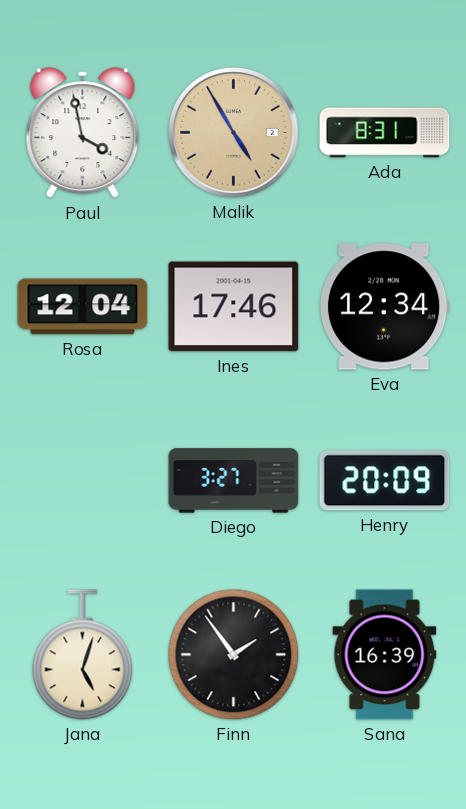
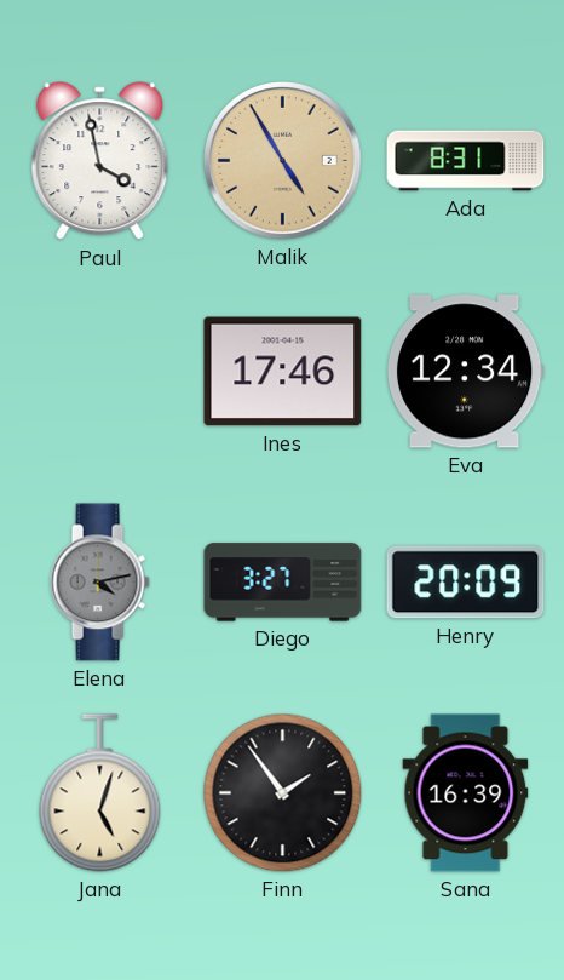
Rosa: 12:04 -> none
Elena: none -> 4:13
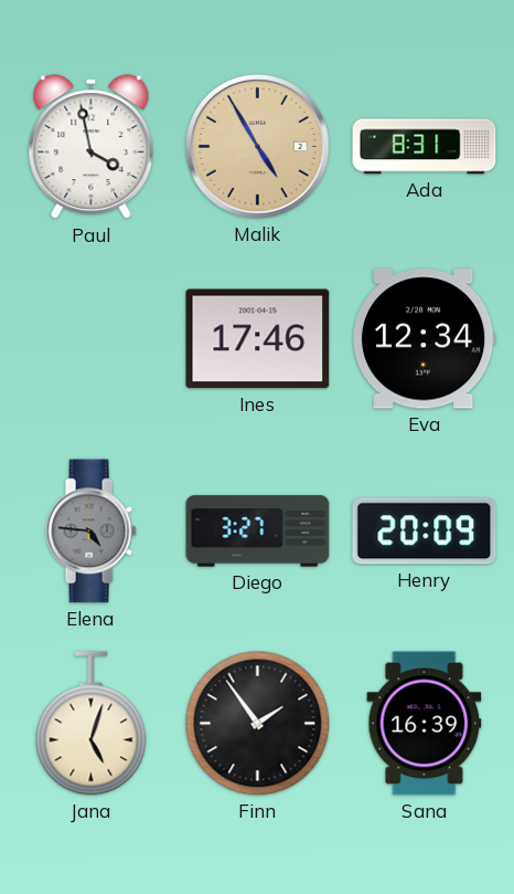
Elena: 4:13 -> 4:46
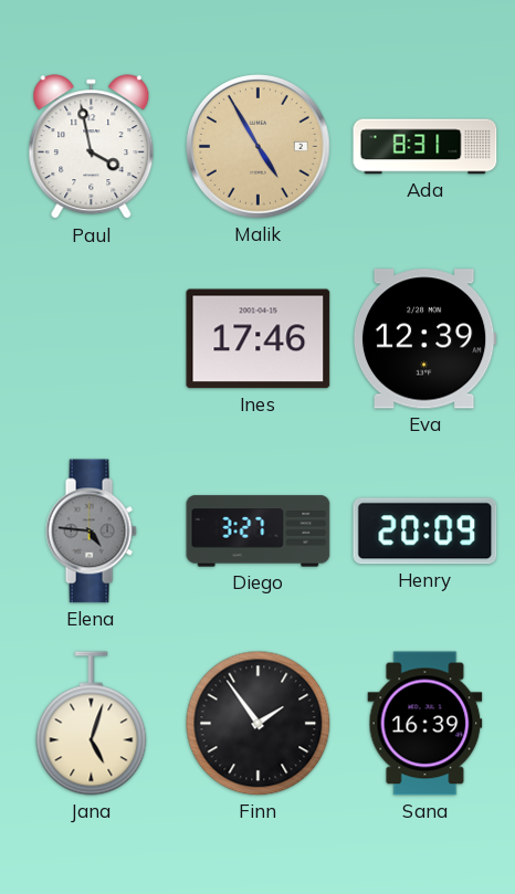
Eva: 12:34 -> 12:39
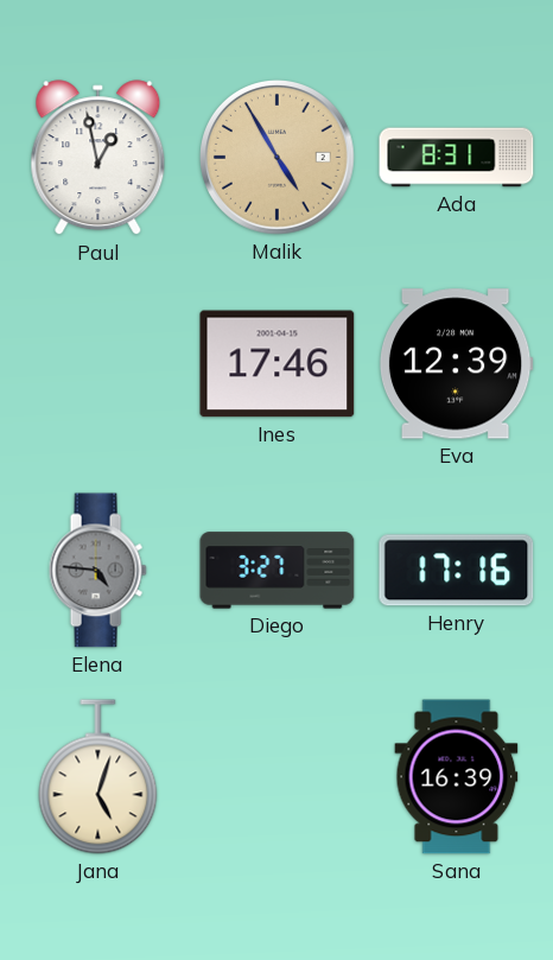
Paul: 3:58 -> 12:58
Henry: 20:09 -> 17:16
Finn: 1:54 -> none
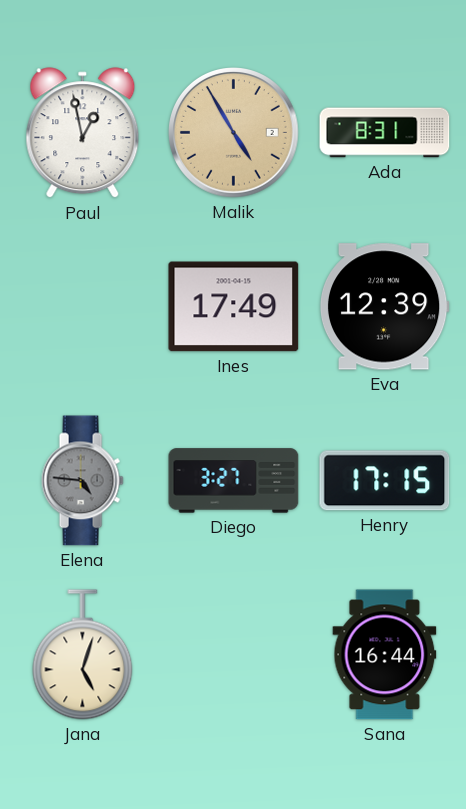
Ines: 17:46 -> 17:49
Henry: 17:16 -> 17:15
Sana: 16:39 -> 16:44
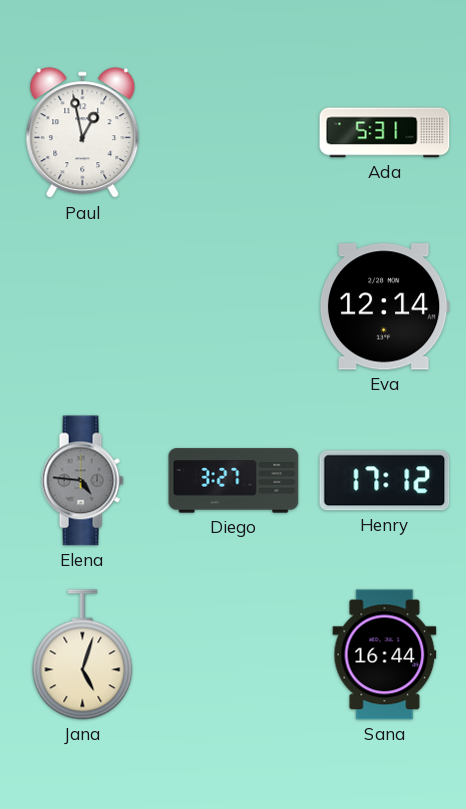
Malik: 4:55 -> none
Ada: 8:31 -> 5:31
Ines: 17:49 -> none
Eva: 12:39 -> 12:14
Henry: 17:15 -> 17:12
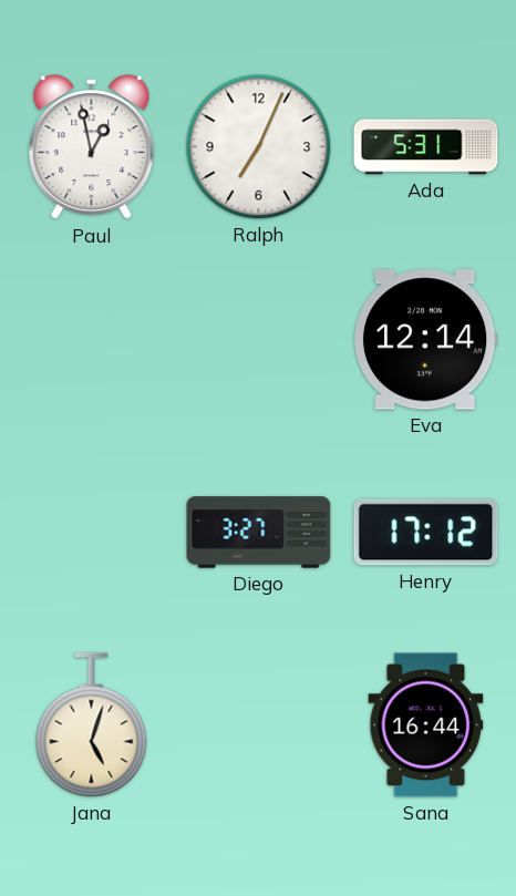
Ralph: none -> 7:04
Elena: 4:46 -> none
